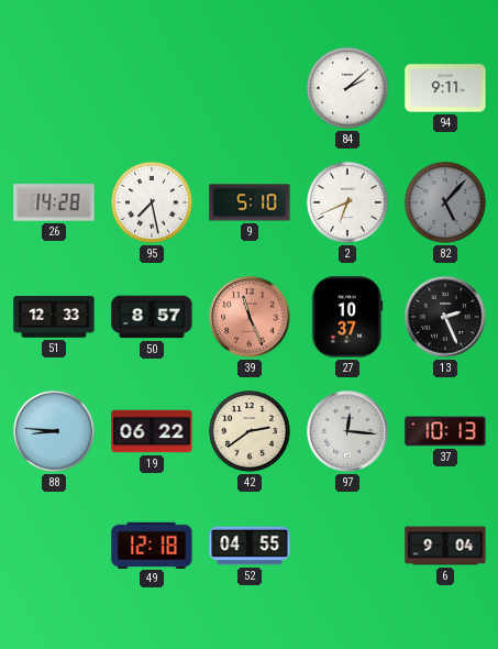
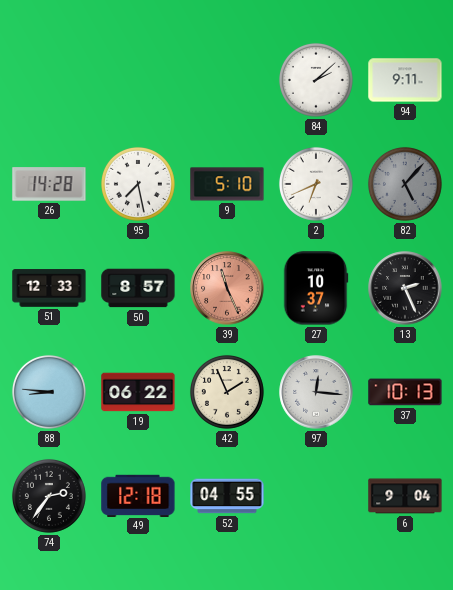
42: 2:39 -> 1:56
74: none -> 2:36
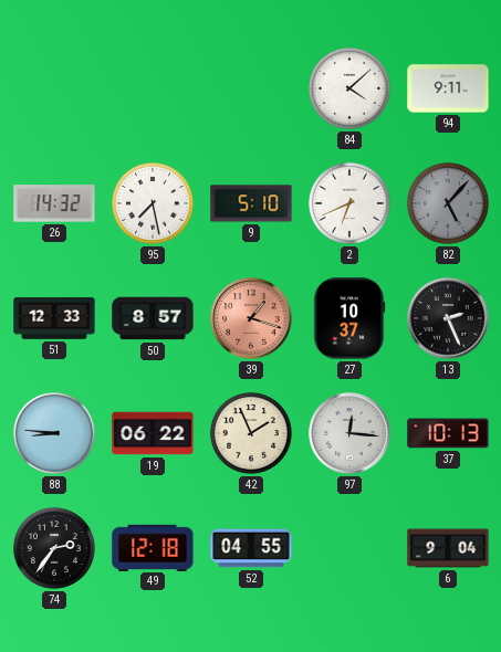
84: 2:08 -> 4:08
26: 14:28 -> 14:32
39: 11:26 -> 1:18
